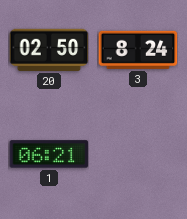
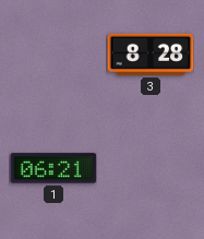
20: 02:50 -> none
3: 8:24 -> 8:28
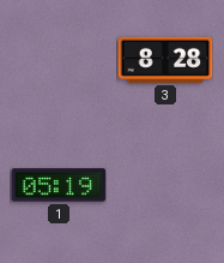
1: 06:21 -> 05:19
